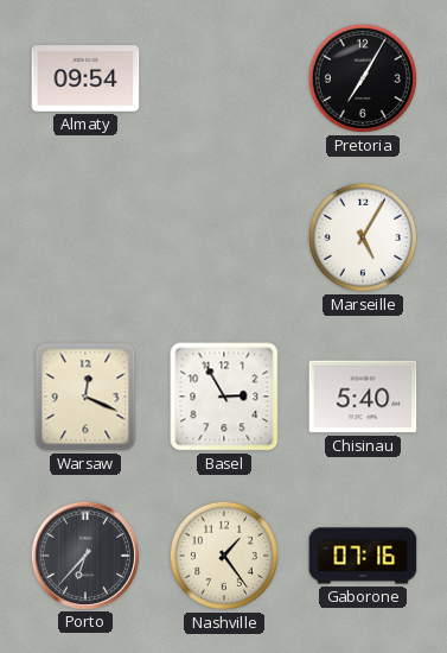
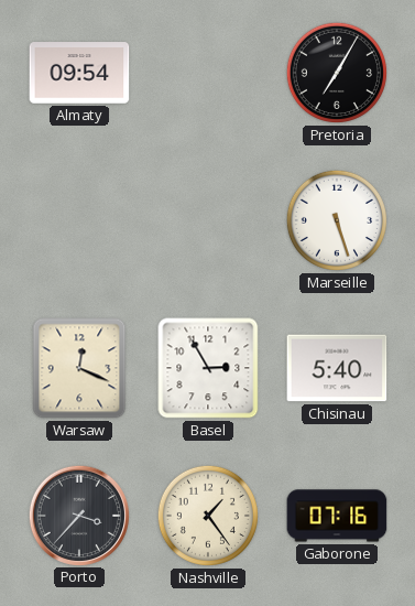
Marseille: 5:05 -> 5:27
Porto: 6:37 -> 3:37
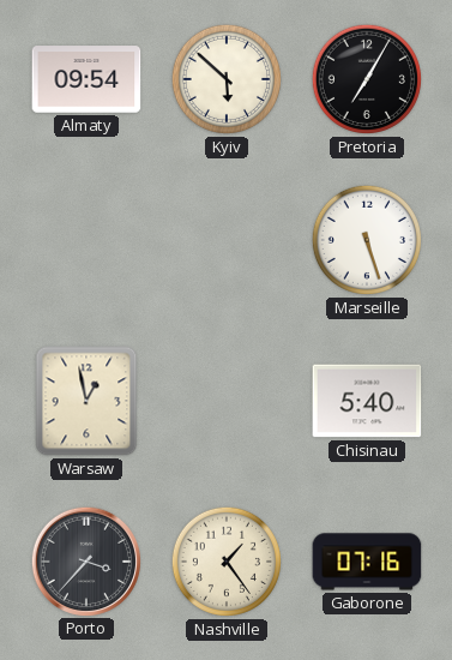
Kyiv: none -> 5:52
Warsaw: 12:19 -> 12:58
Basel: 2:55 -> none
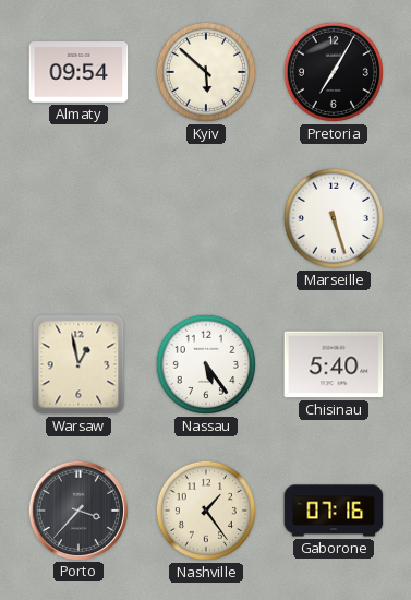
Nassau: none -> 5:24
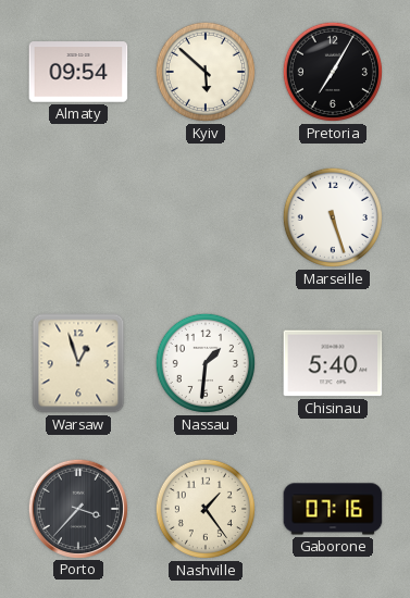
Warsaw: 12:58 -> 12:57
Nassau: 5:24 -> 1:31
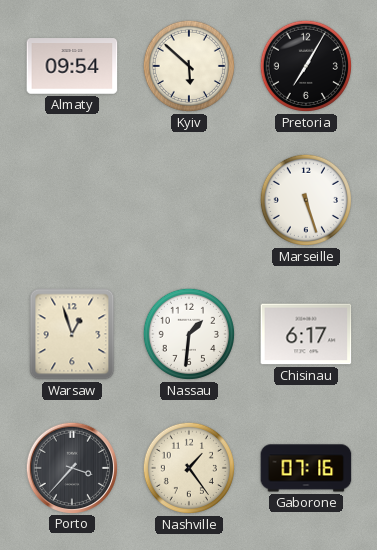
Chisinau: 5:40 -> 6:17
